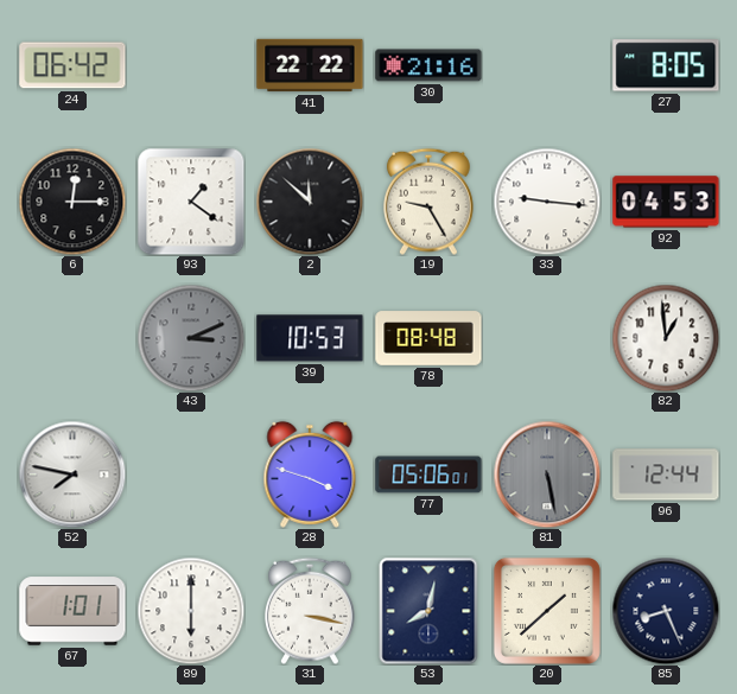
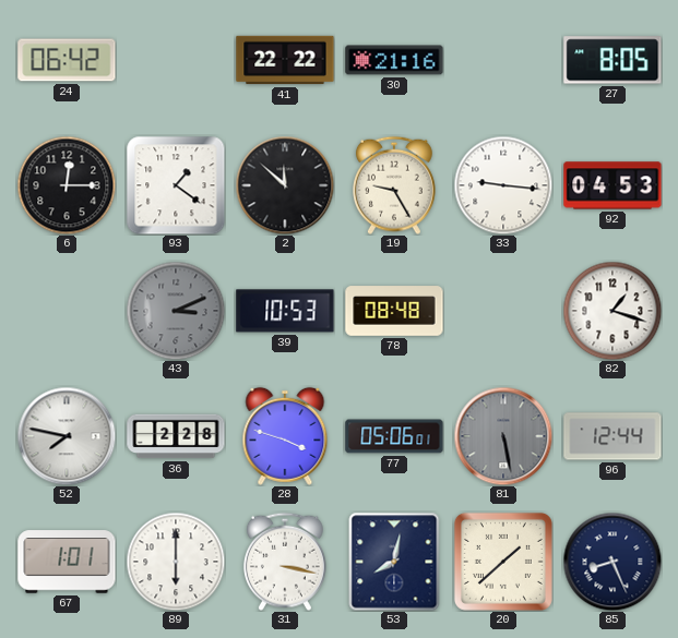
82: 12:59 -> 1:18
36: none -> 2:28
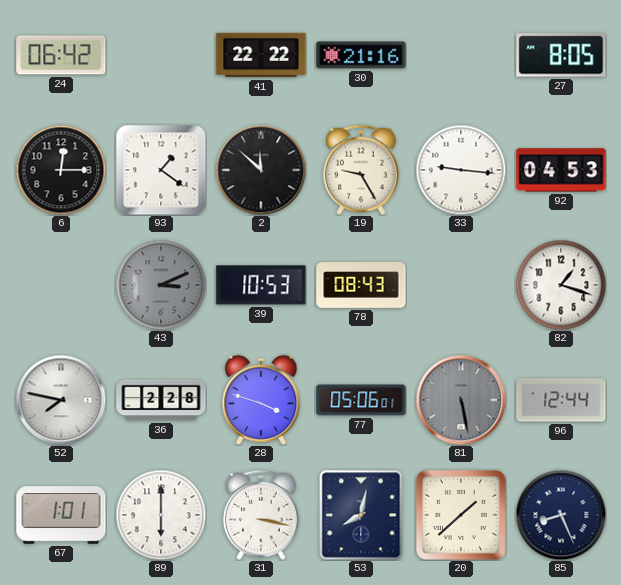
78: 08:48 -> 08:43
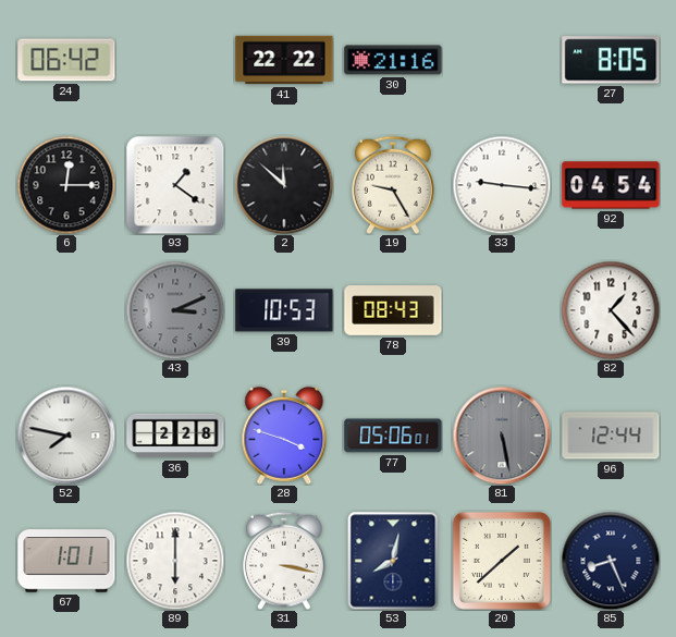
92: 04:53 -> 04:54
82: 1:18 -> 1:23
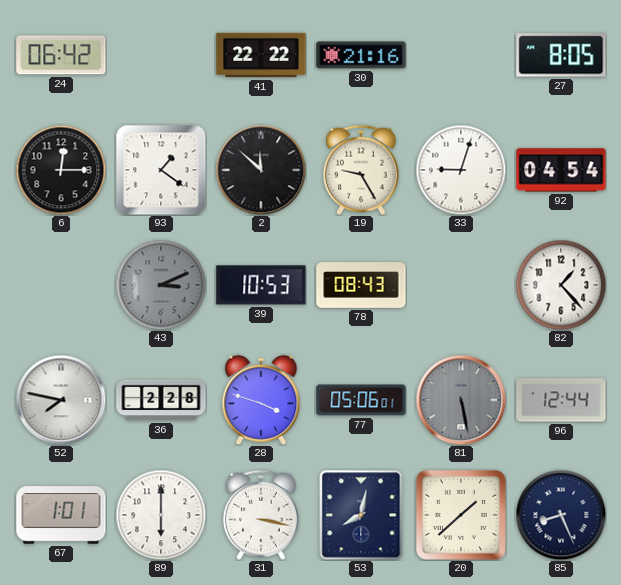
33: 9:16 -> 9:03
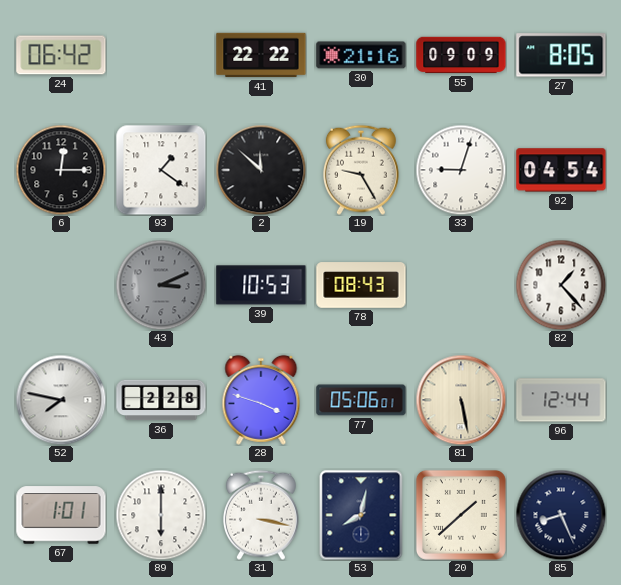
55: none -> 09:09
81 dial: grey -> cream
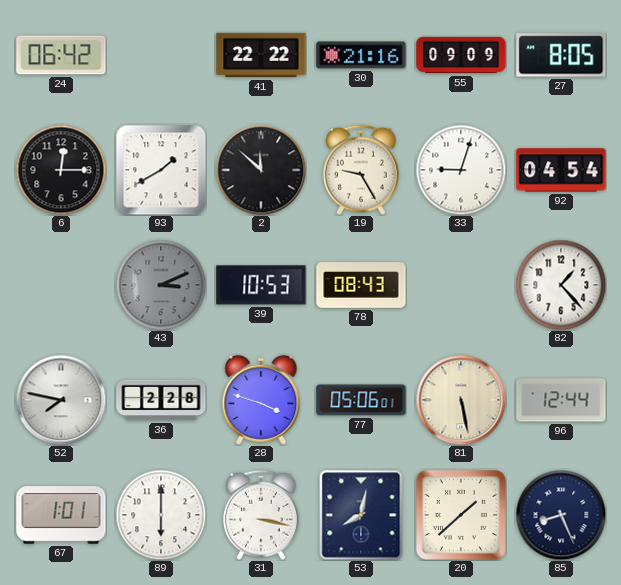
93: 1:21 -> 1:40
